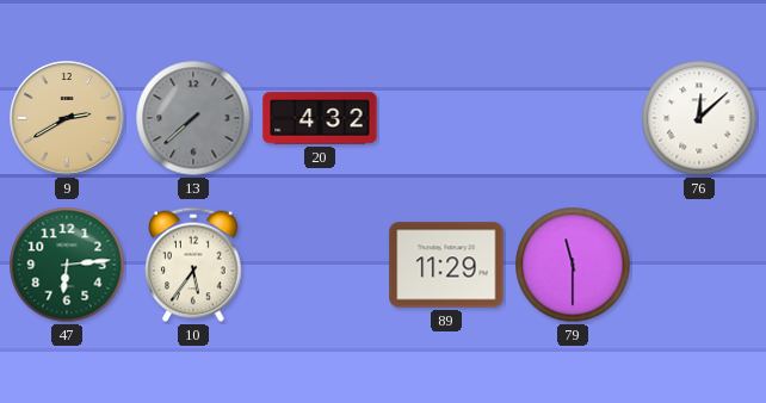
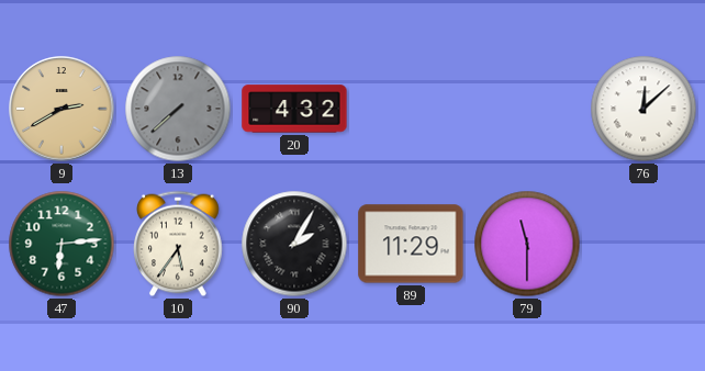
90: none -> 2:05
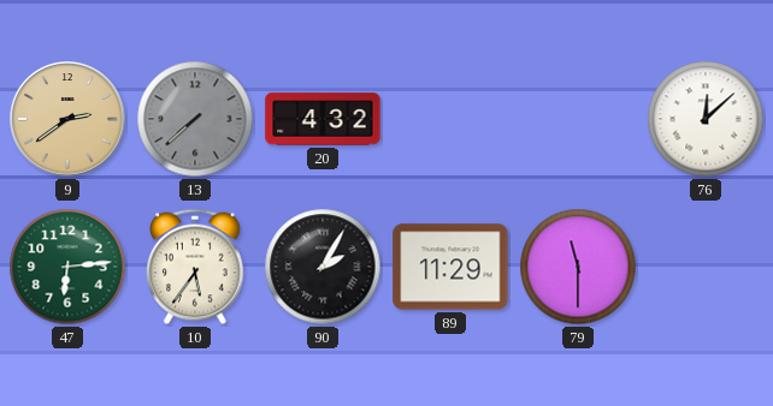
9: 2:40 -> 2:39
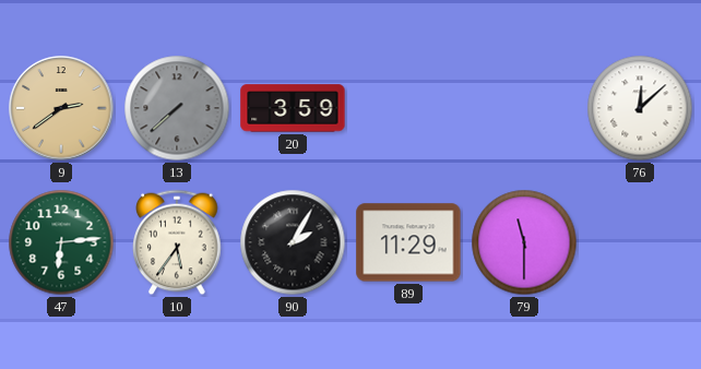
20: 4:32 -> 3:59
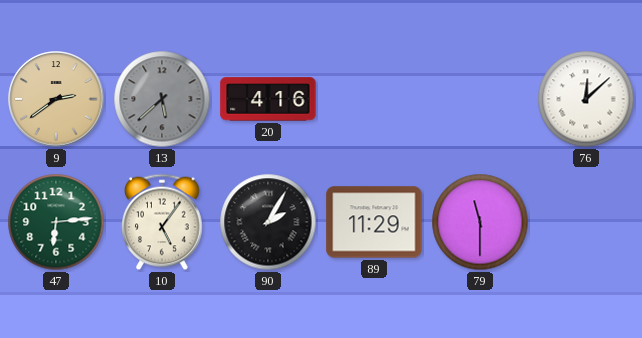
13: 7:38 -> 5:38
20: 3:59 -> 4:16
10: 5:36 -> 5:06
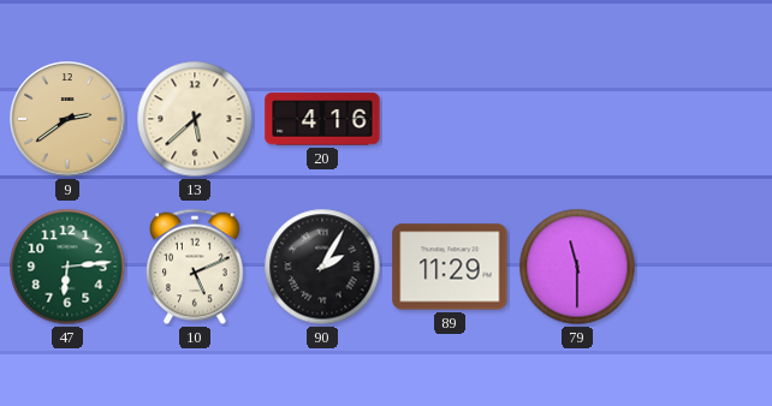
13 dial: grey -> cream
76: 12:08 -> none
10: 5:06 -> 5:11
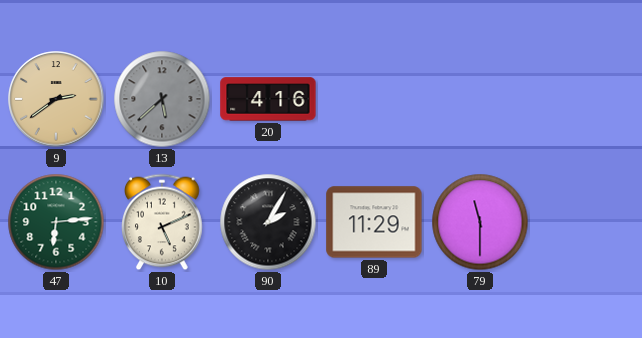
13 dial: cream -> grey
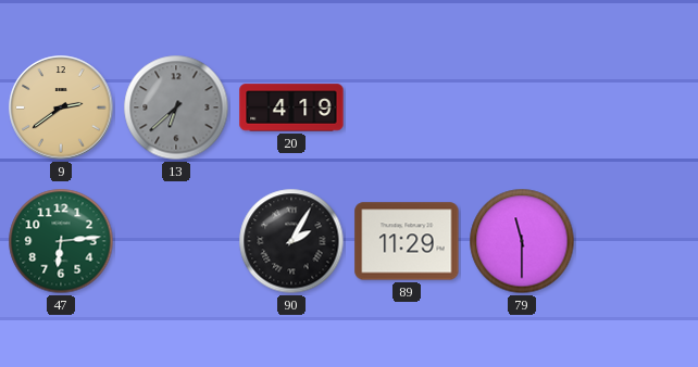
13: 5:38 -> 6:38
20: 4:16 -> 4:19
10: 5:11 -> none
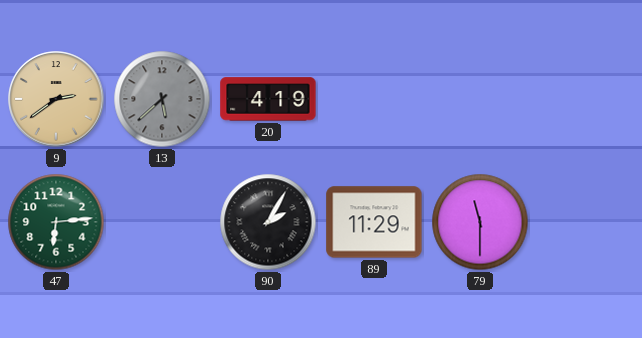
13: 6:38 -> 5:38
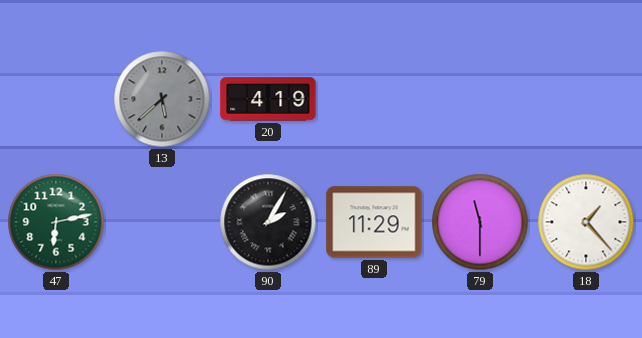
9: 2:39 -> none
47: 6:14 -> 6:13
18: none -> 1:23
